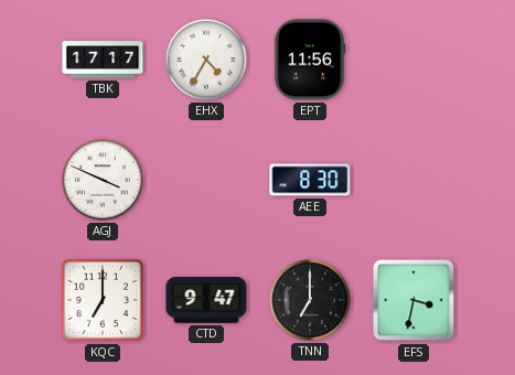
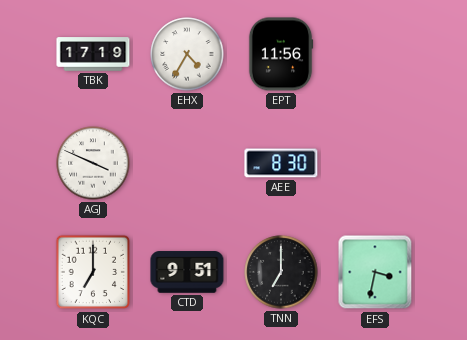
TBK: 17:17 -> 17:19
CTD: 9:47 -> 9:51
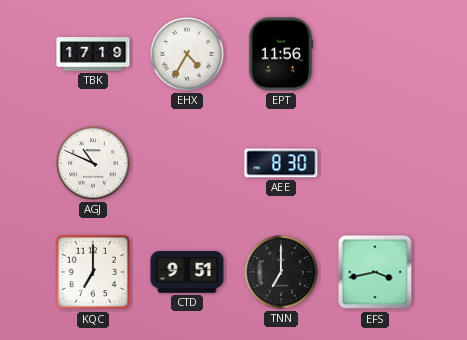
AGJ: 3:49 -> 10:49
EFS: 3:32 -> 3:43
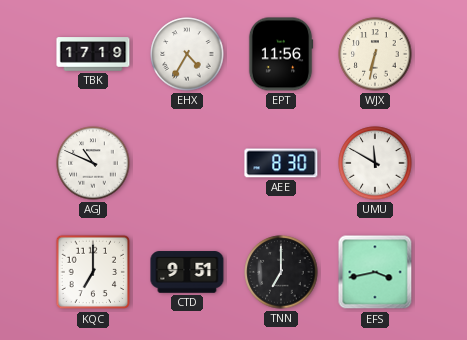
WJX: none -> 6:32
UMU: none -> 11:50
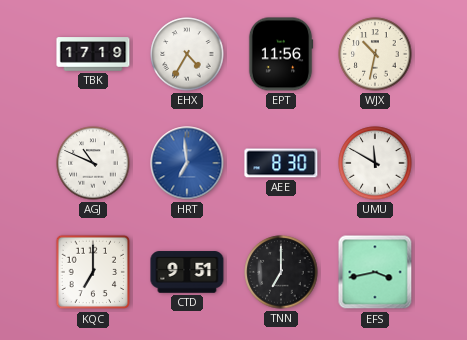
WJX: 6:32 -> 10:32
HRT: none -> 6:59
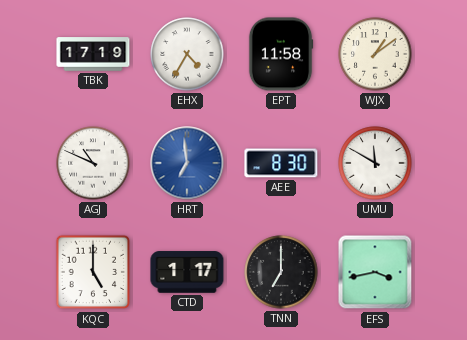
EPT: 11:56 -> 11:58
WJX: 10:32 -> 1:09
KQC: 7:00 -> 5:00
CTD: 9:51 -> 1:17
